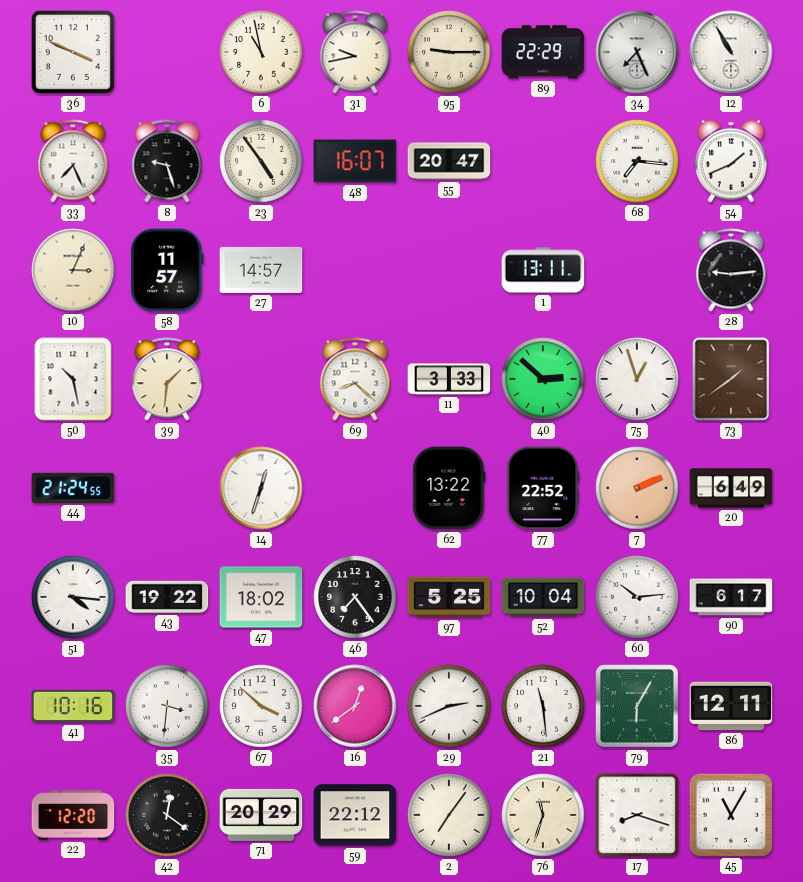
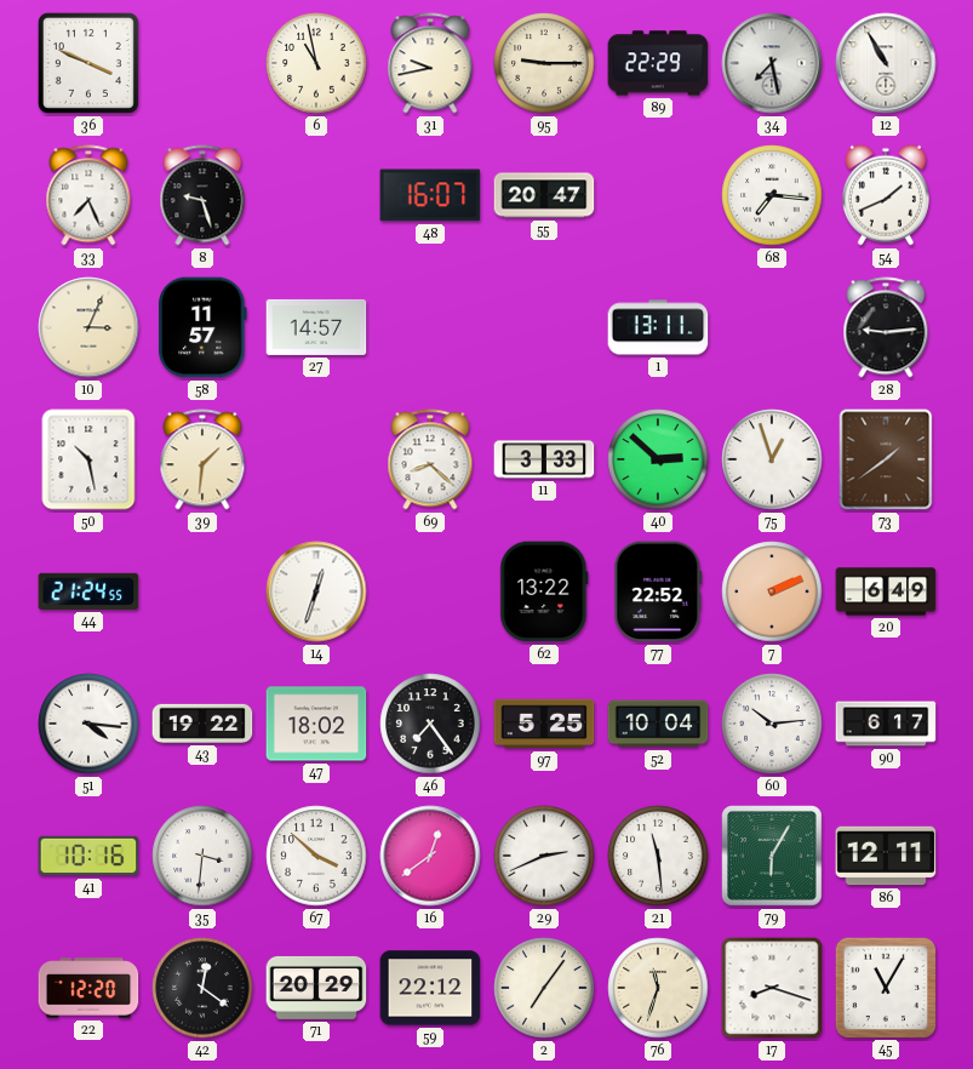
34: 7:26 -> 7:28
23: 4:54 -> none
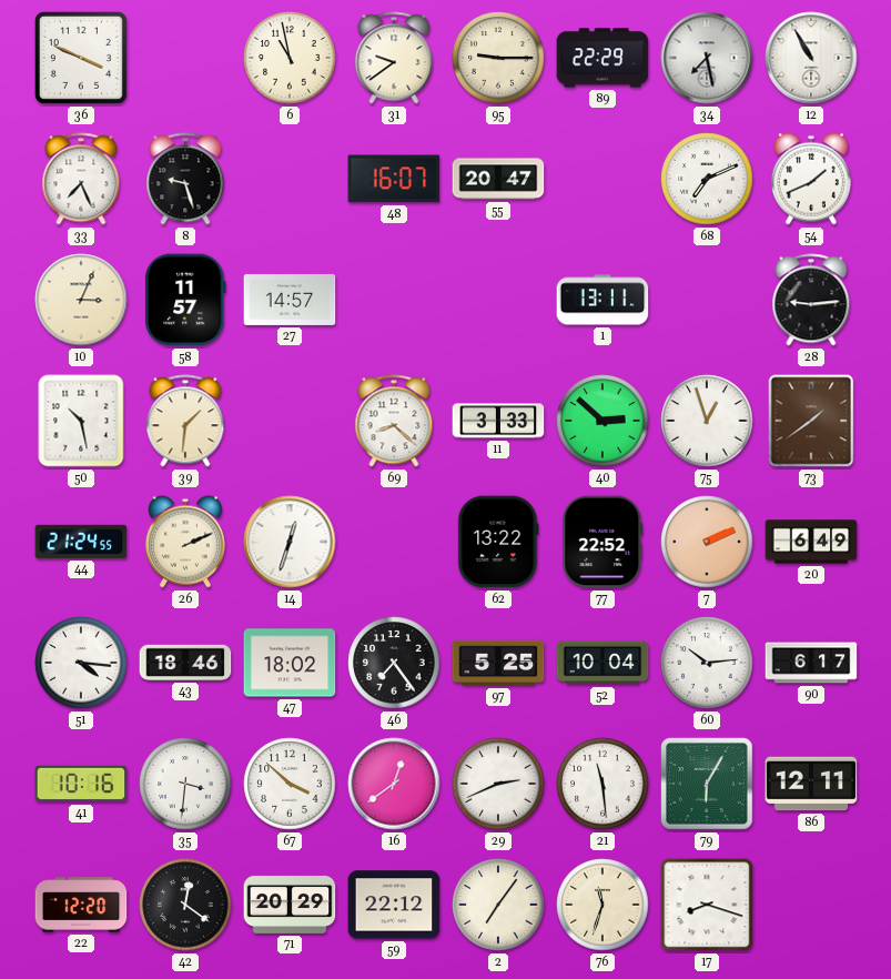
31: 9:43 -> 9:39
68: 7:16 -> 7:11
26: none -> 2:11
43: 19:22 -> 18:46
45: 11:05 -> none
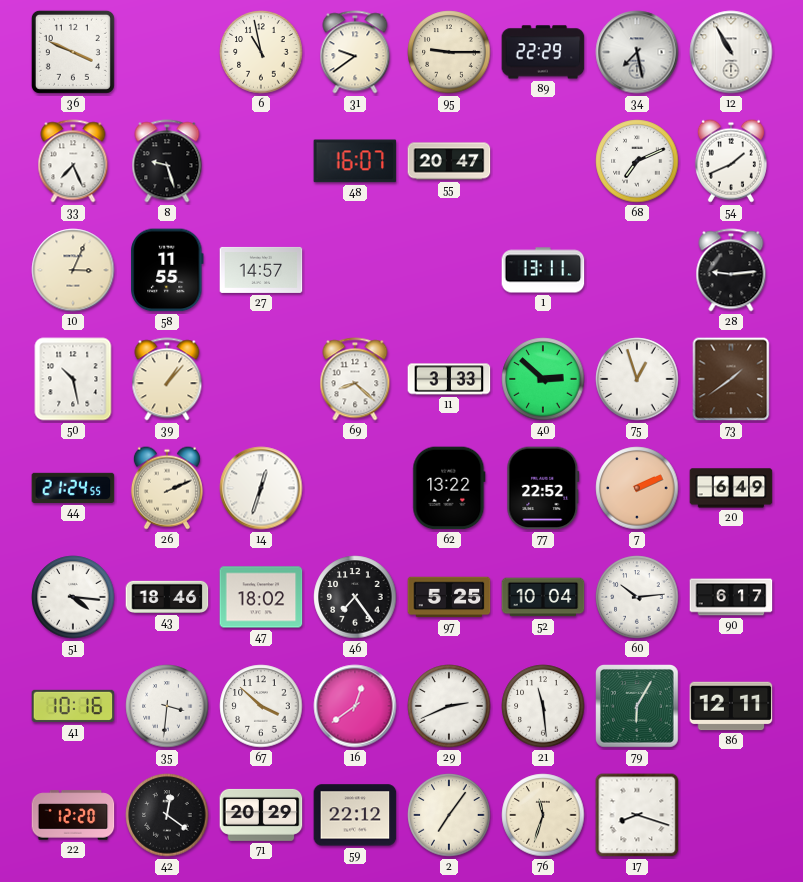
58: 11:57 -> 11:55
39: 1:31 -> 1:07
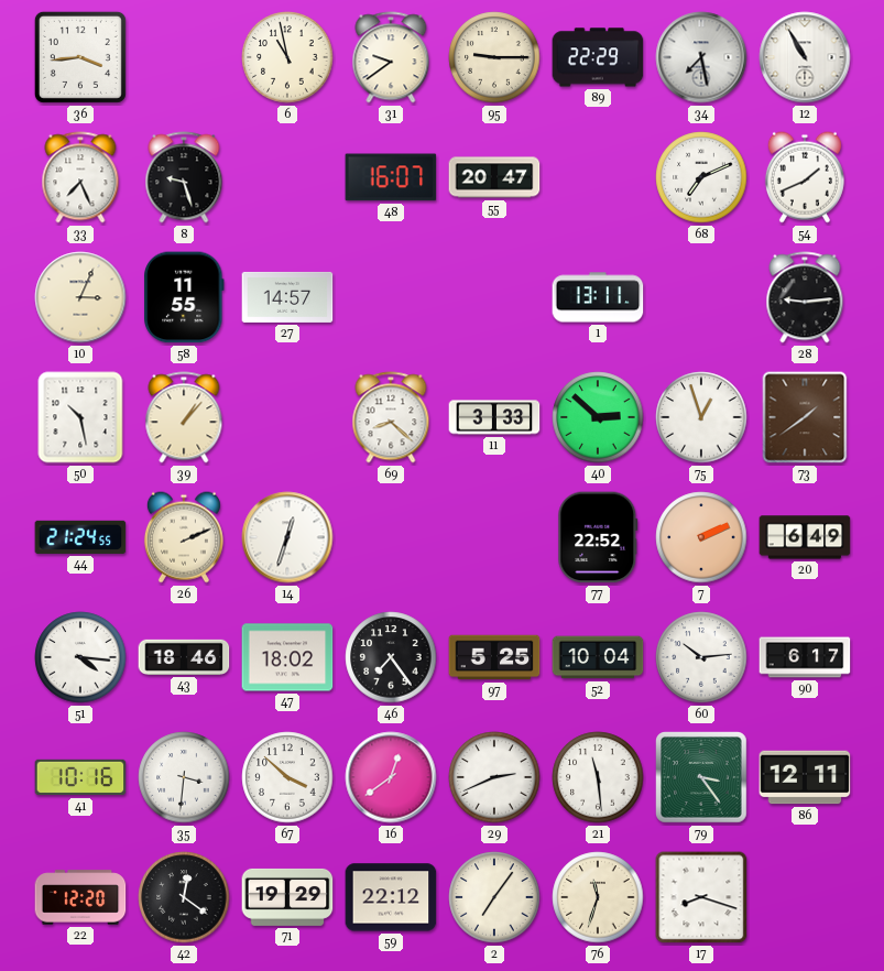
36: 3:49 -> 3:44
62: 13:22 -> none
79: 6:05 -> 3:24
71: 20:29 -> 19:29
